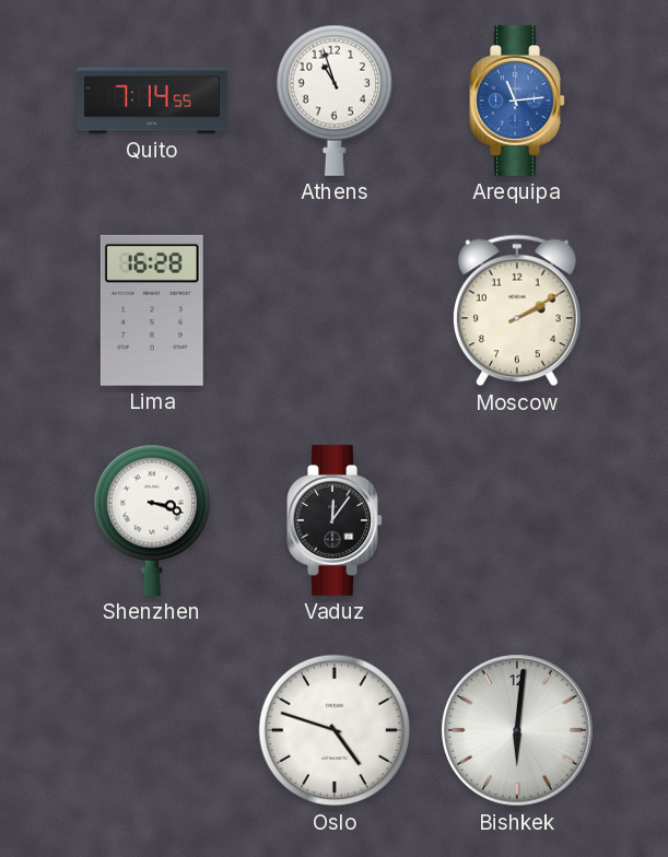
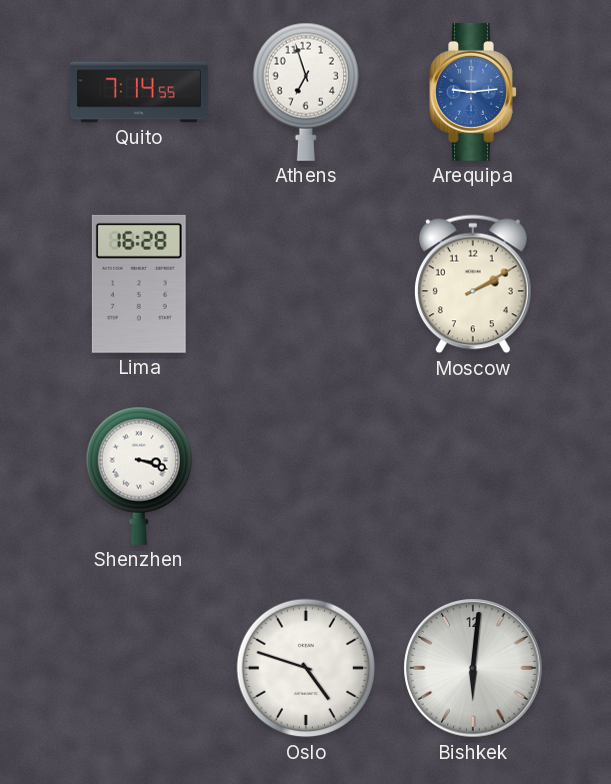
Athens: 10:57 -> 6:57
Arequipa: 11:14 -> 9:14
Vaduz: 12:06 -> none
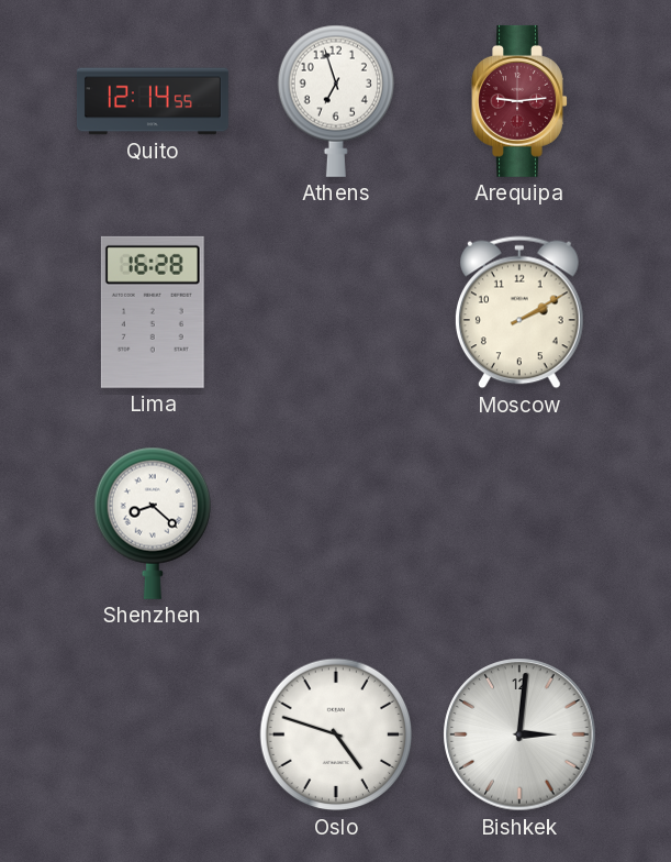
Quito: 7:14 -> 12:14
Arequipa dial: blue -> burgundy
Shenzhen: 3:18 -> 8:22
Bishkek: 6:01 -> 3:01
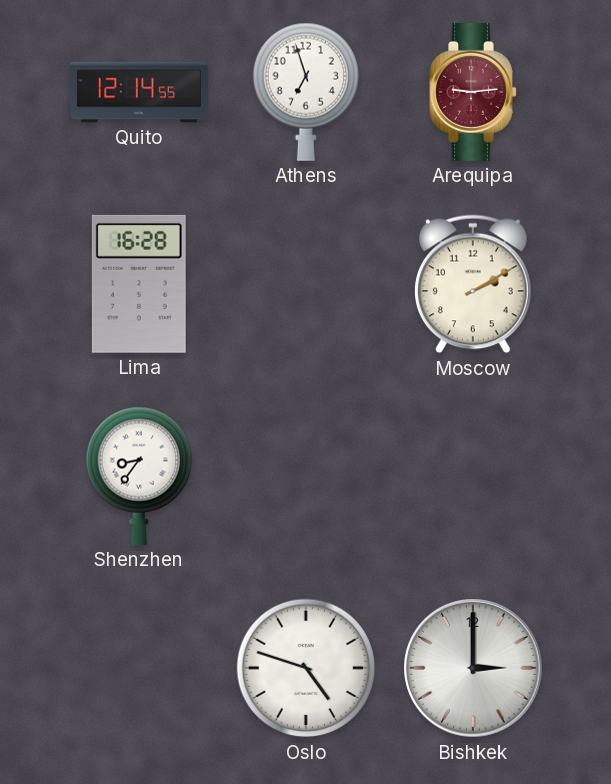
Shenzhen: 8:22 -> 8:36
Bishkek: 3:01 -> 3:00
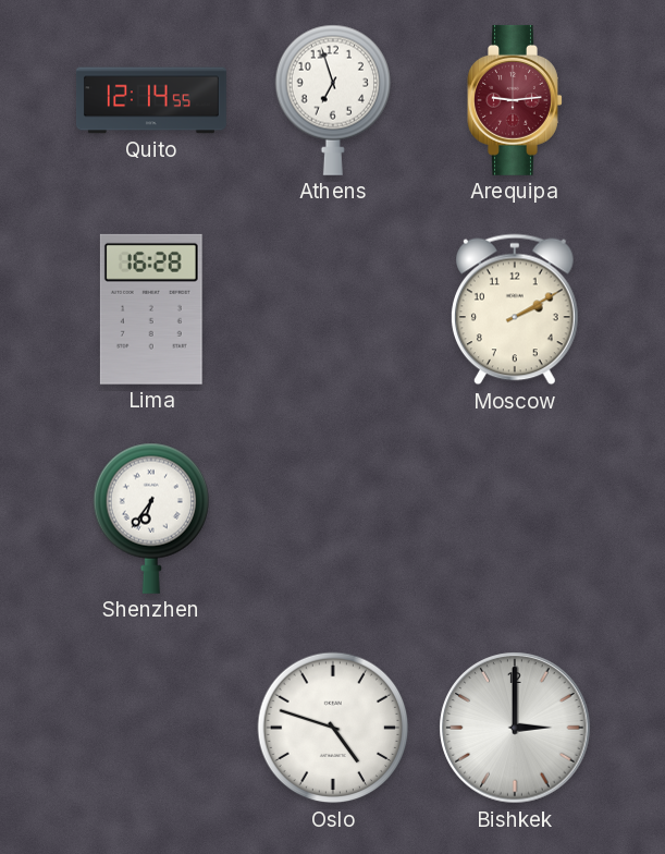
Shenzhen: 8:36 -> 6:36
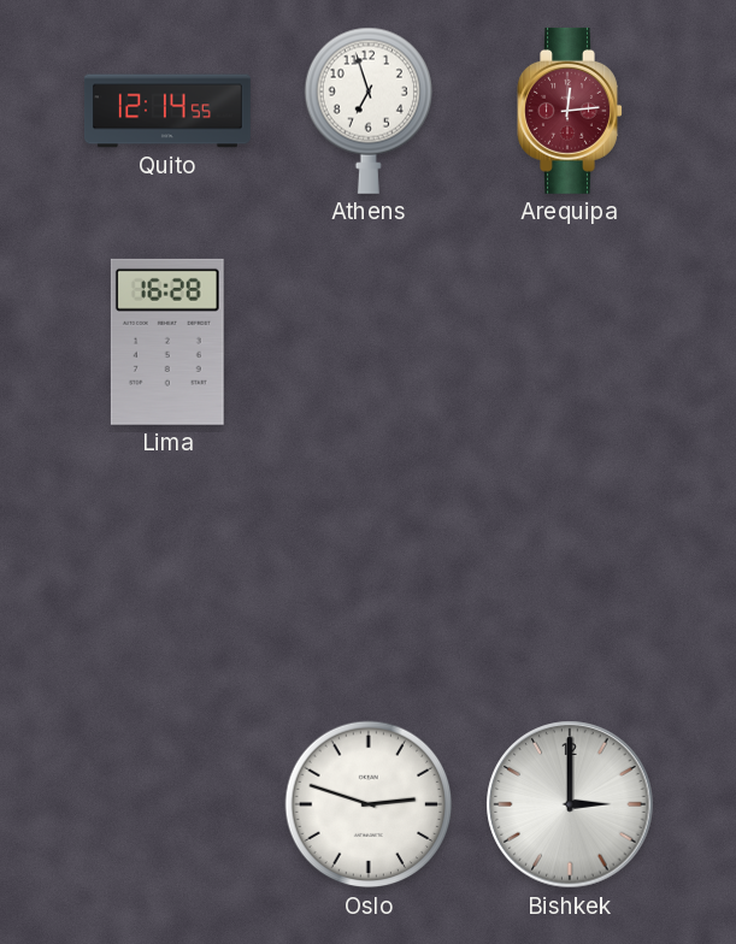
Arequipa: 9:14 -> 12:14
Moscow: 2:10 -> none
Shenzhen: 6:36 -> none
Oslo: 4:48 -> 2:48
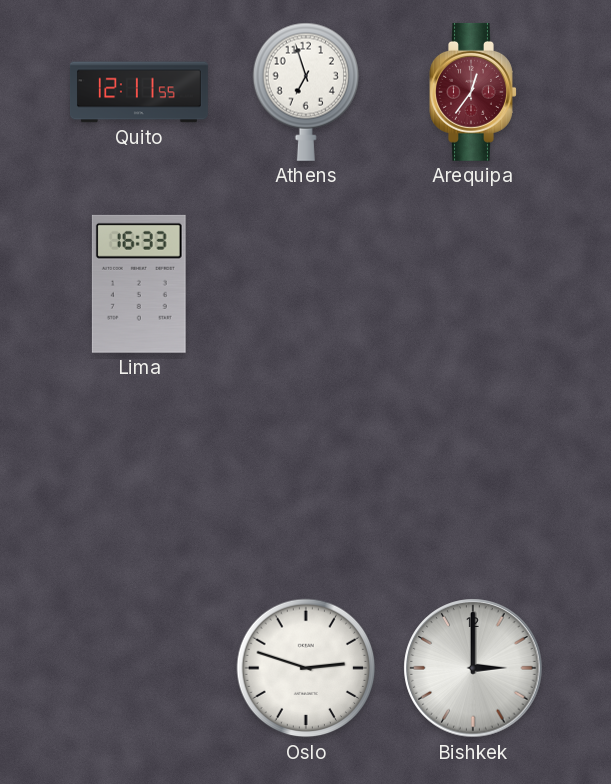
Quito: 12:14 -> 12:11
Arequipa: 12:14 -> 12:36
Lima: 16:28 -> 16:33
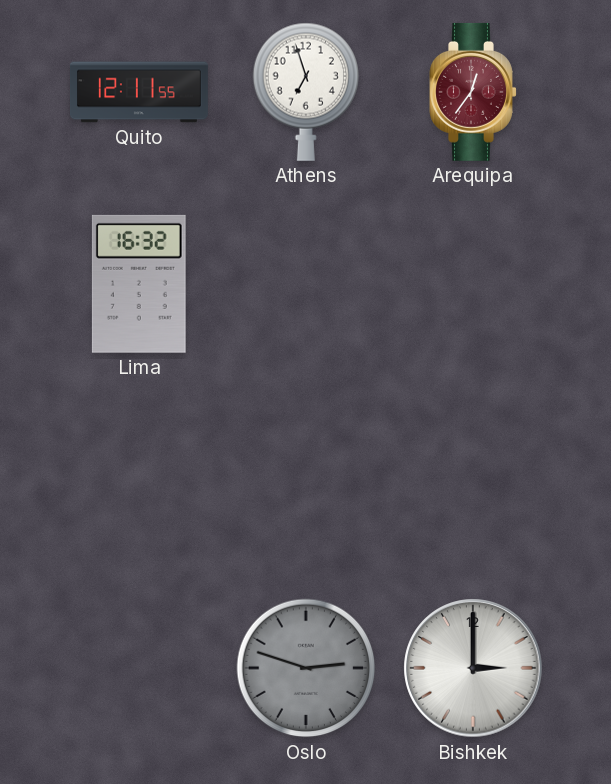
Lima: 16:33 -> 16:32
Oslo dial: white -> grey
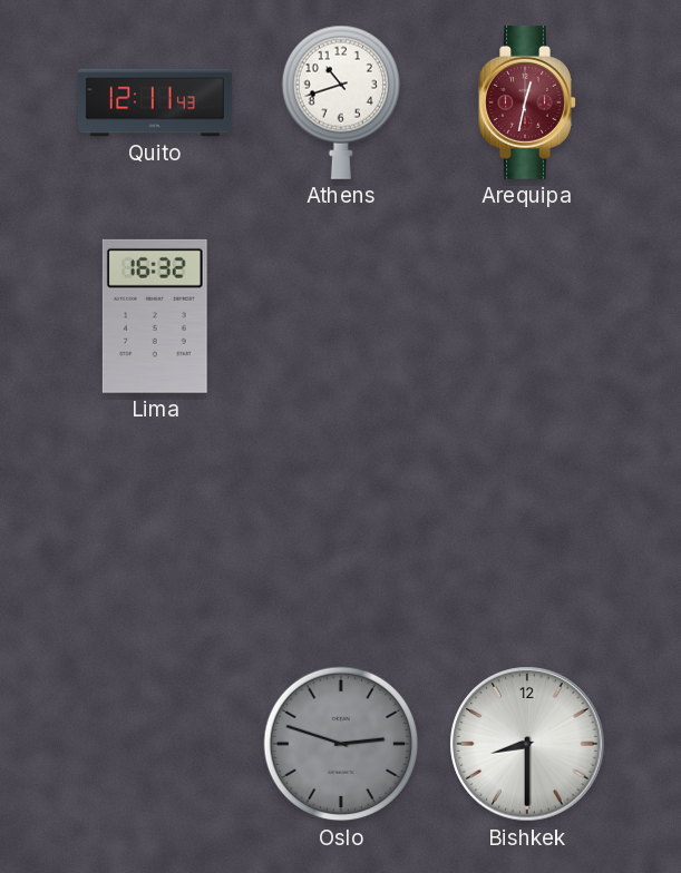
Quito: 12:11:55 -> 12:11:43
Athens: 6:57 -> 10:42
Arequipa: 12:36 -> 12:32
Bishkek: 3:00 -> 8:30
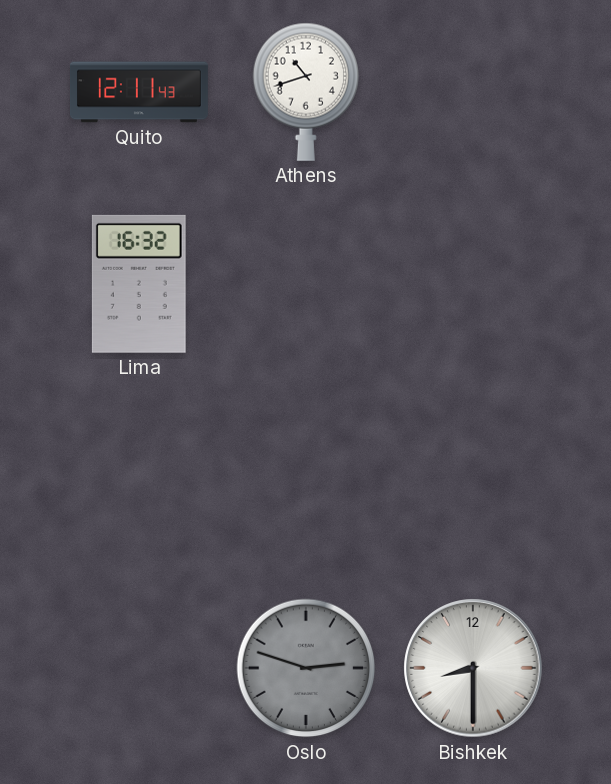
Arequipa: 12:32 -> none
